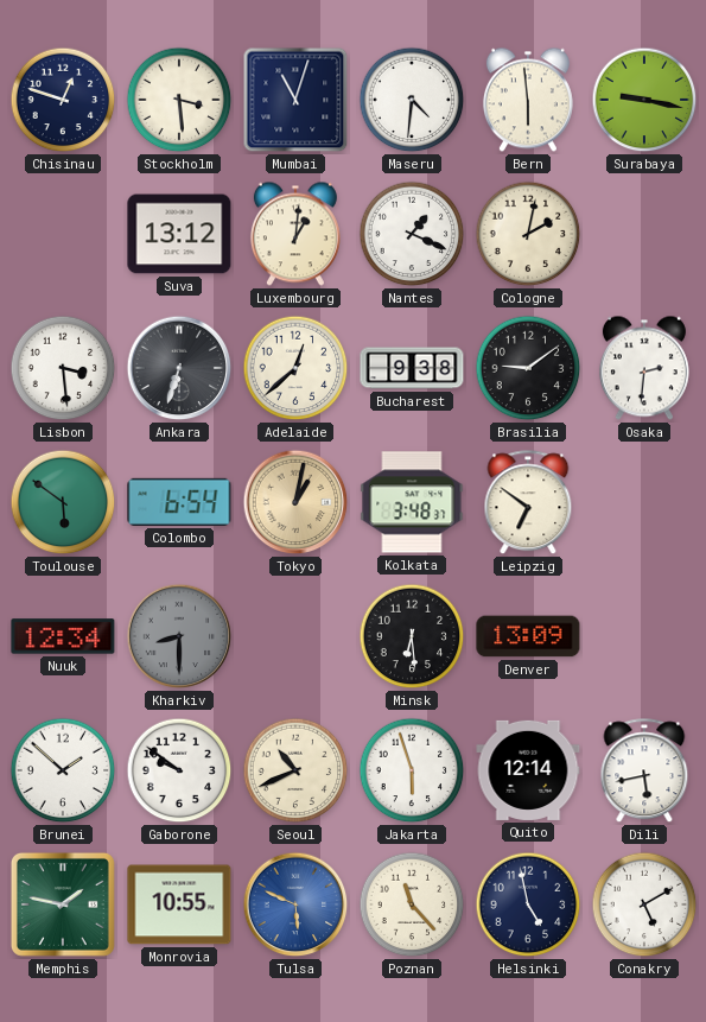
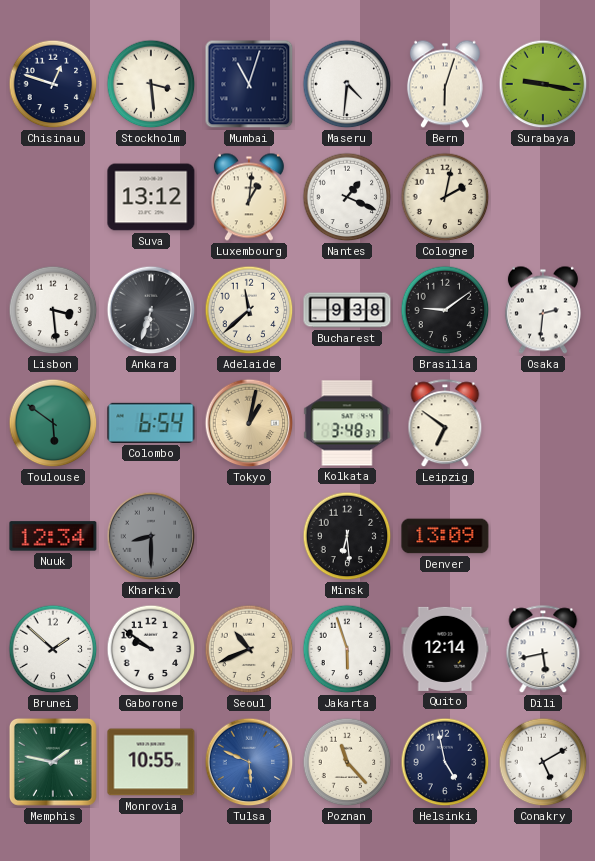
Bern: 5:59 -> 6:03
Adelaide: 12:38 -> 11:38
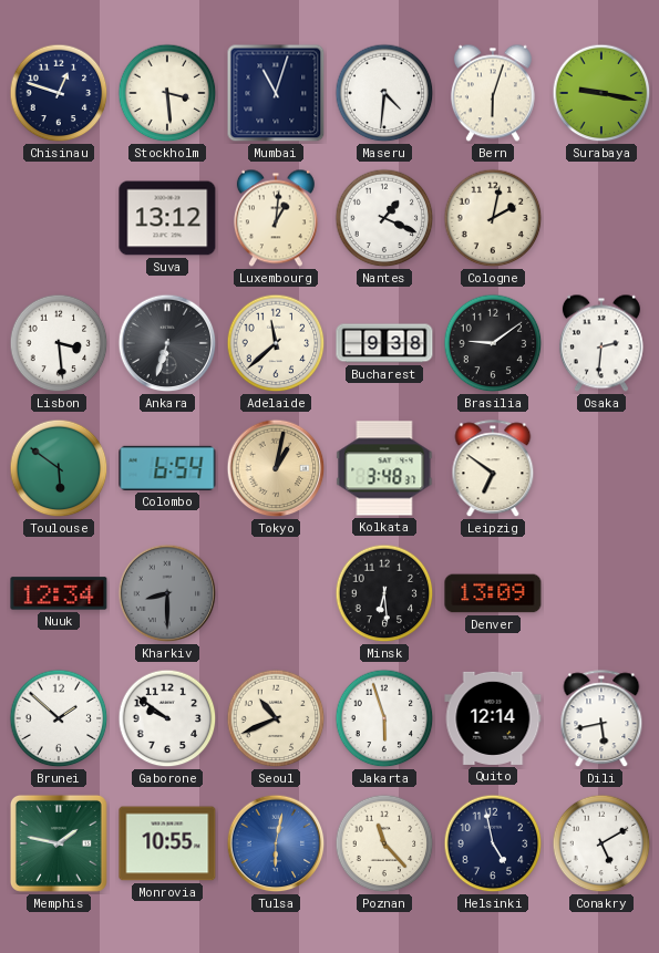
Tulsa: 5:49 -> 6:02
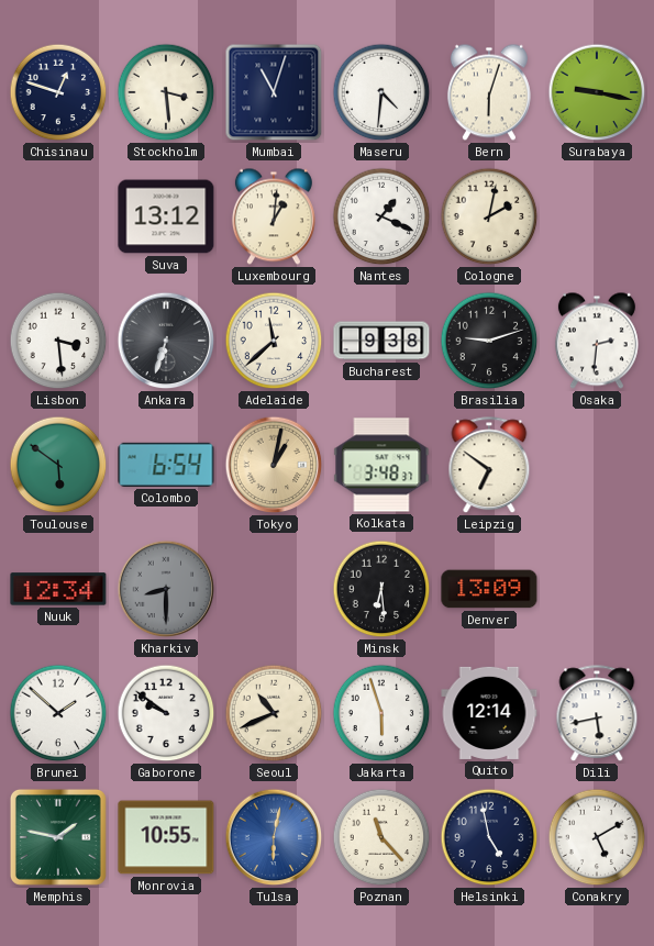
Brasilia: 9:09 -> 9:12
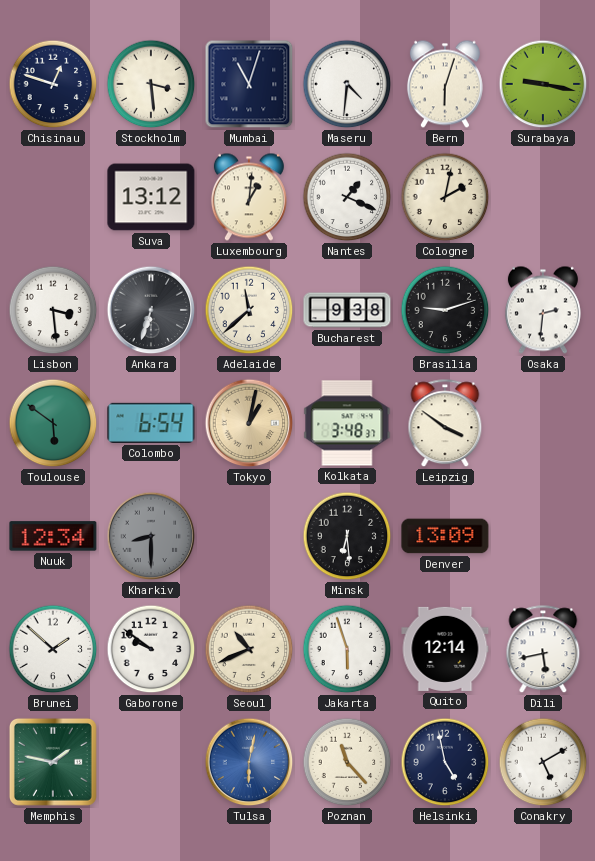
Leipzig: 6:51 -> 3:51
Monrovia: 10:55 -> none
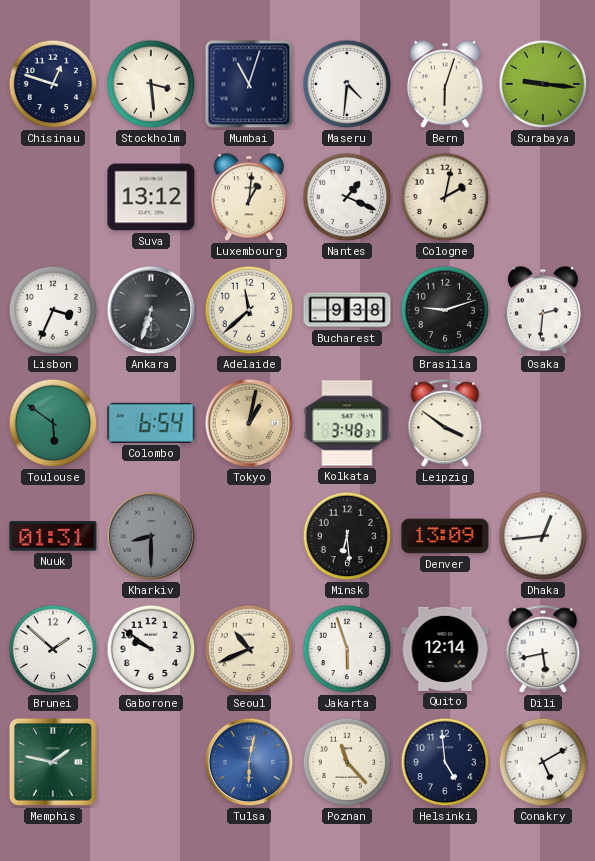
Surabaya: 9:17 -> 9:16
Lisbon: 3:29 -> 3:34
Nuuk: 12:34 -> 01:31
Dhaka: none -> 12:44
Helsinki: 4:58 -> 4:59
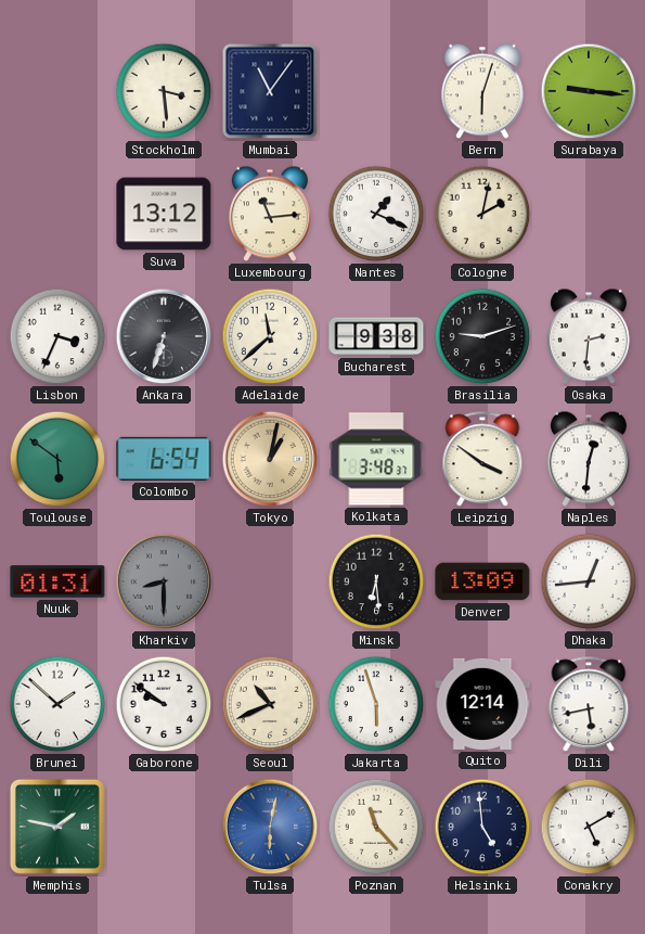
Chisinau: 12:48 -> none
Mumbai: 11:03 -> 11:06
Maseru: 4:31 -> none
Luxembourg: 1:01 -> 11:14
Naples: none -> 12:31
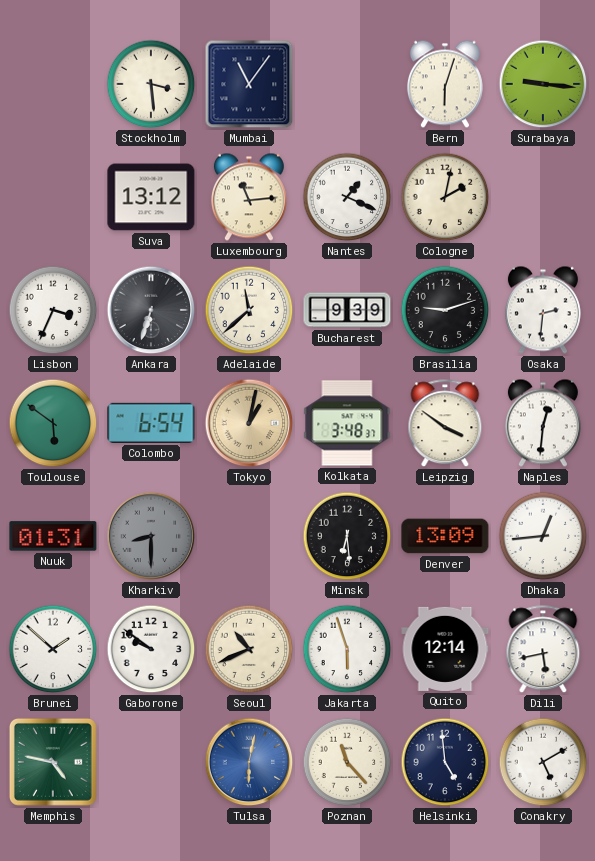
Bucharest: 9:38 -> 9:39
Memphis: 1:47 -> 4:47
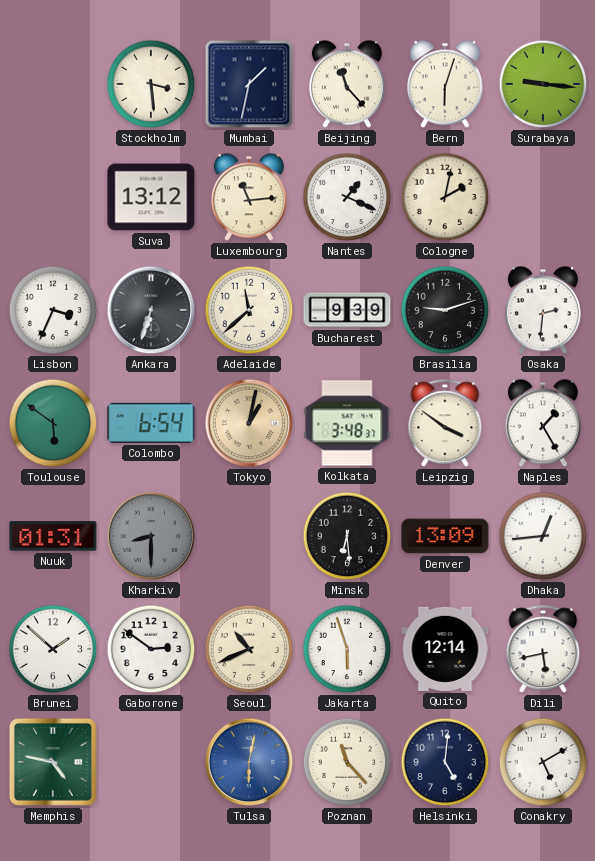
Mumbai: 11:06 -> 1:32
Beijing: none -> 11:23
Naples: 12:31 -> 1:25
Gaborone: 9:51 -> 2:51
Helsinki: 4:59 -> 5:01
